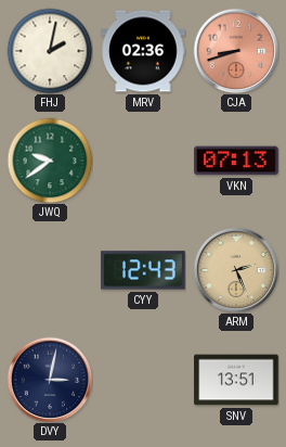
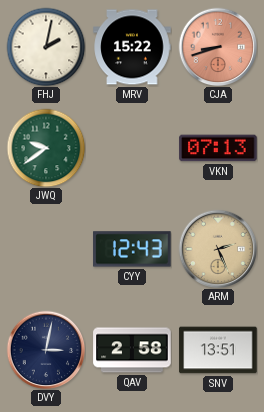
MRV: 02:36 -> 15:22
QAV: none -> 2:58
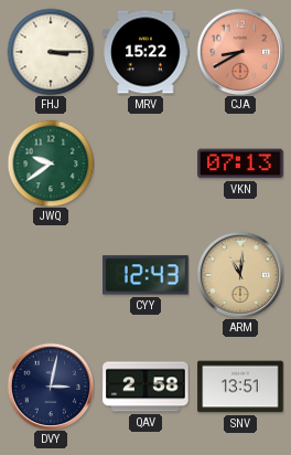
FHJ: 2:02 -> 3:15
CJA: 8:42 -> 8:40
ARM: 2:26 -> 11:01
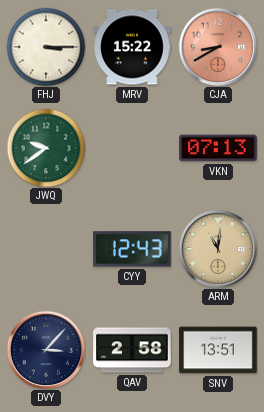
DVY: 3:02 -> 3:07
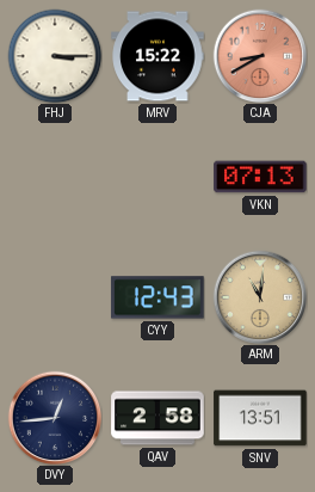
JWQ: 9:39 -> none
DVY: 3:07 -> 12:44
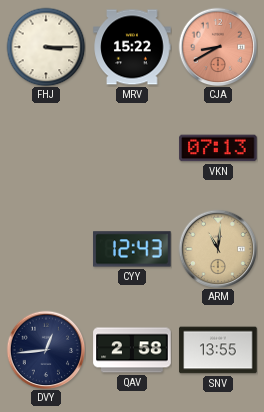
SNV: 13:51 -> 13:55
